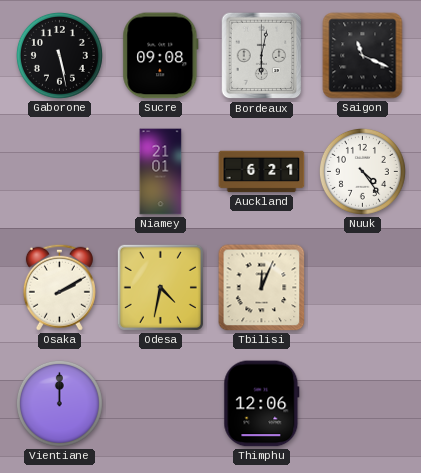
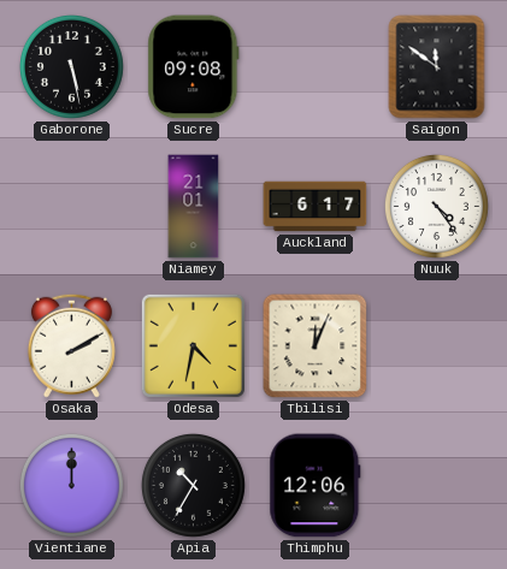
Bordeaux: 6:02 -> none
Saigon: 11:19 -> 11:51
Auckland: 6:21 -> 6:17
Apia: none -> 10:35
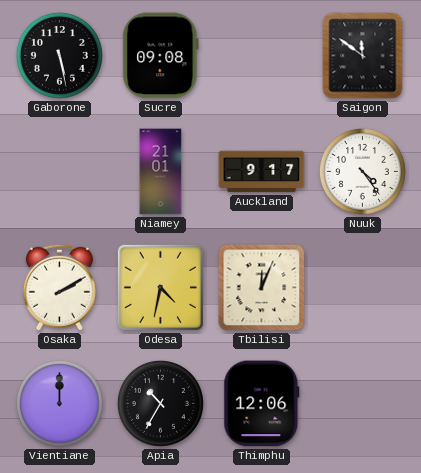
Auckland: 6:17 -> 9:17
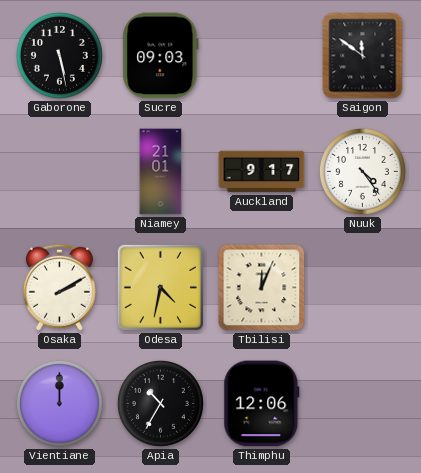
Sucre: 09:08 -> 09:03
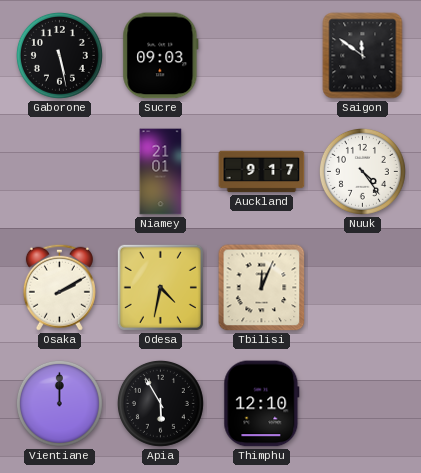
Apia: 10:35 -> 5:55
Thimphu: 12:06 -> 12:10
